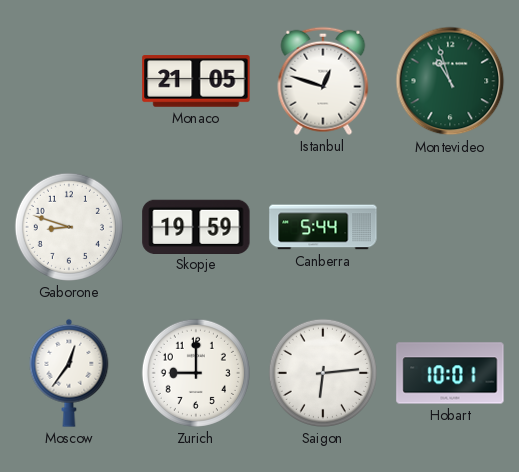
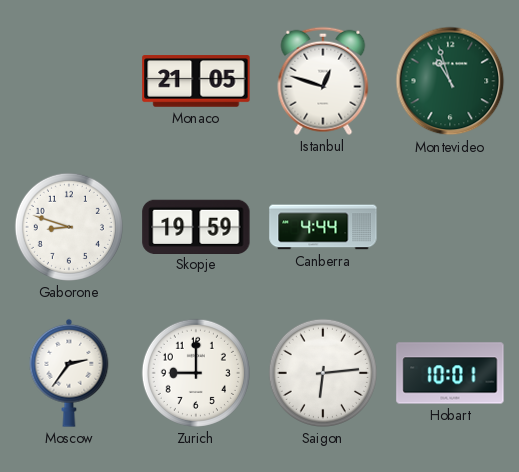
Canberra: 5:44 -> 4:44
Moscow: 12:36 -> 2:36
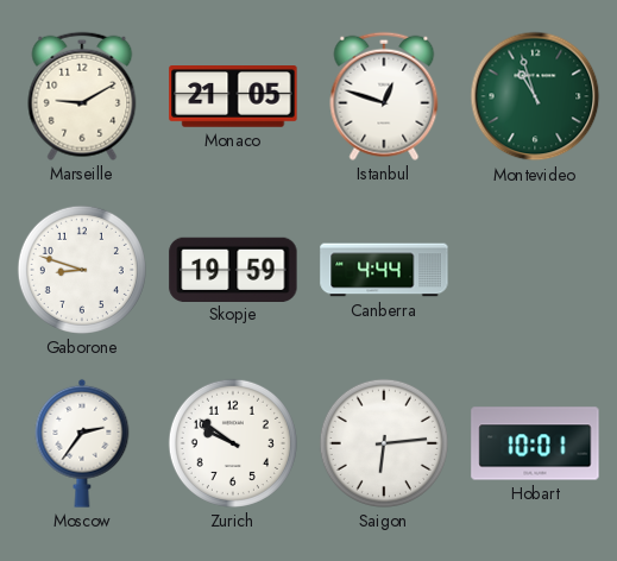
Marseille: none -> 9:10
Zurich: 9:00 -> 9:51
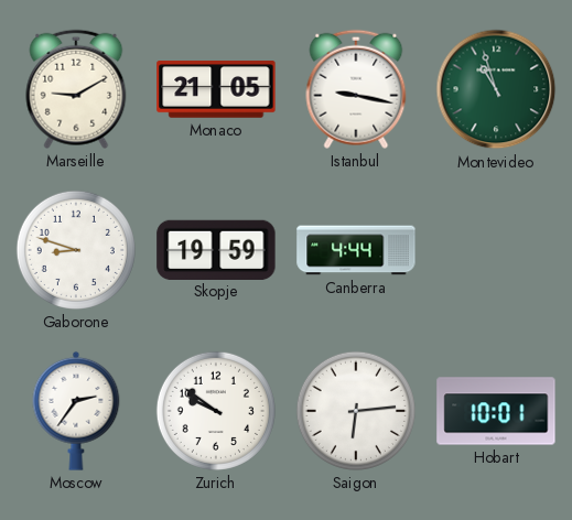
Istanbul: 12:48 -> 9:17
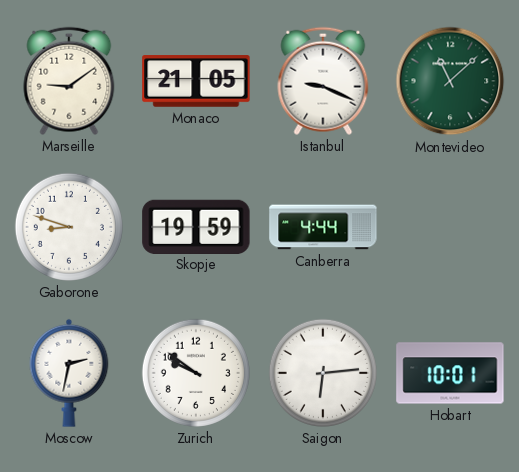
Marseille: 9:10 -> 9:09
Istanbul: 9:17 -> 9:19
Montevideo: 10:57 -> 11:08
Moscow: 2:36 -> 2:32
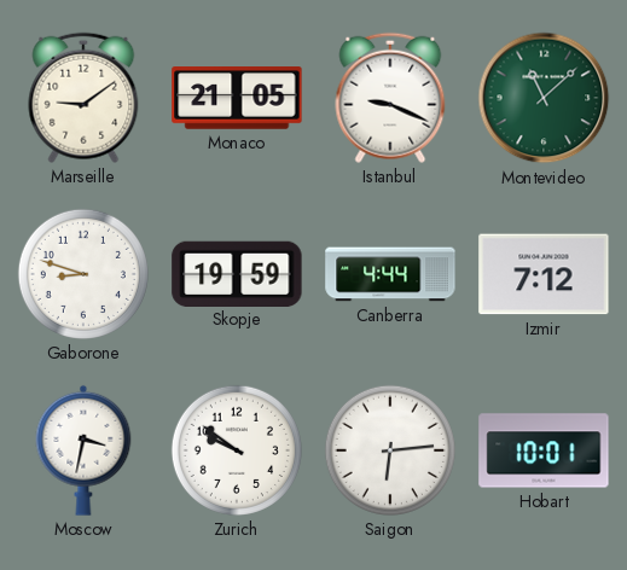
Izmir: none -> 7:12
Moscow: 2:32 -> 3:32
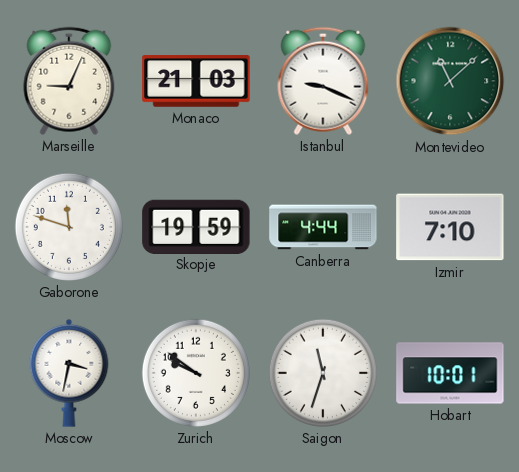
Marseille: 9:09 -> 9:04
Monaco: 21:05 -> 21:03
Gaborone: 8:48 -> 11:48
Izmir: 7:12 -> 7:10
Saigon: 6:14 -> 11:33
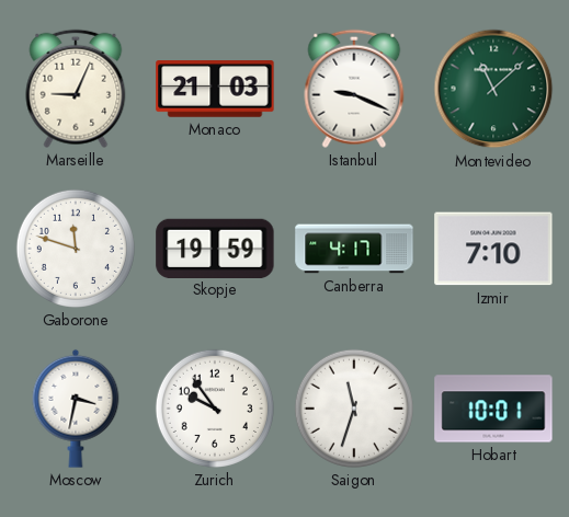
Canberra: 4:44 -> 4:17
Zurich: 9:51 -> 9:54
